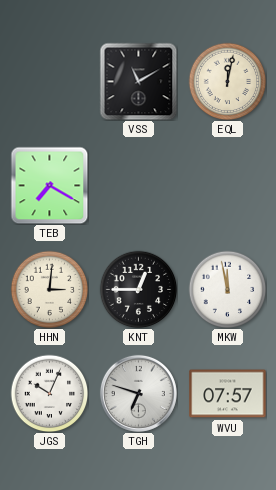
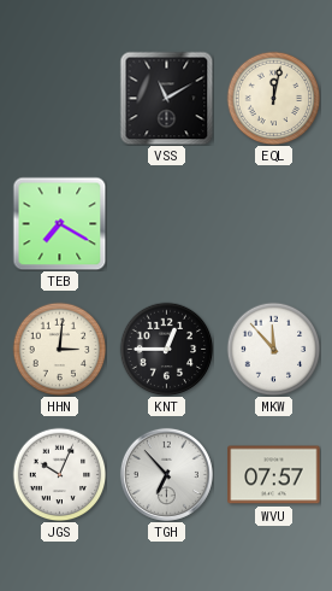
MKW: 11:58 -> 11:53
TGH: 6:48 -> 6:53
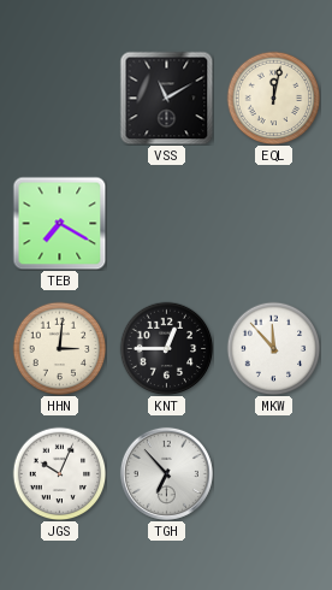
WVU: 07:57 -> none
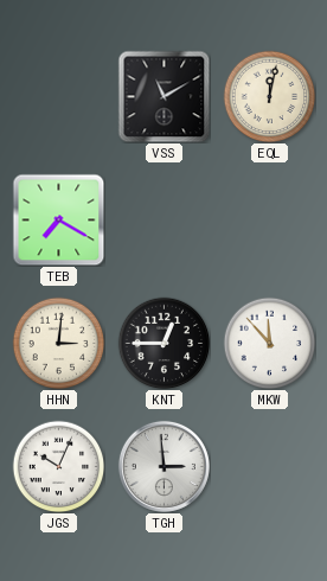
TGH: 6:53 -> 2:59
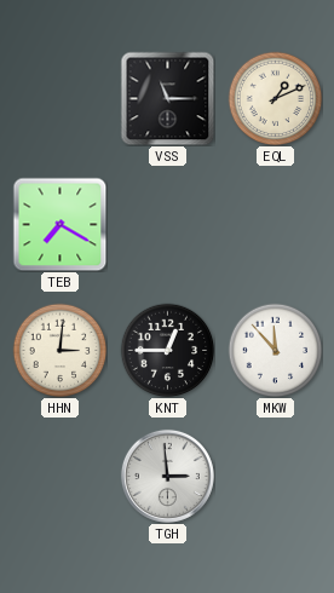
VSS: 11:10 -> 11:15
EQL: 12:02 -> 1:11
JGS: 10:04 -> none
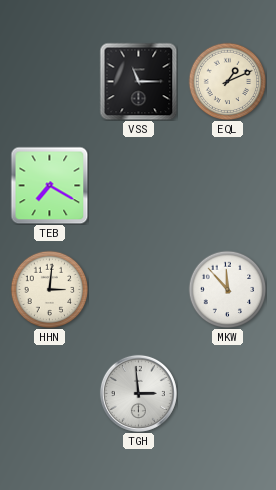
KNT: 12:45 -> none
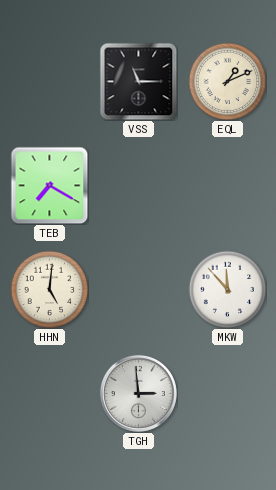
HHN: 3:01 -> 5:01
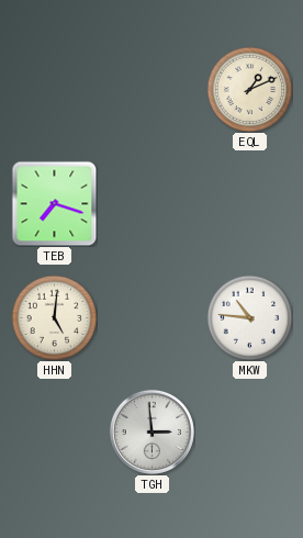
VSS: 11:15 -> none
TEB: 7:20 -> 7:18
MKW: 11:53 -> 10:46
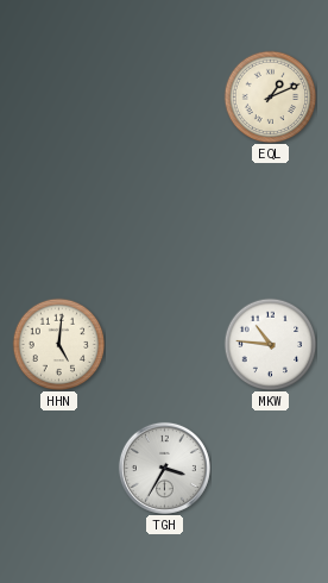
TEB: 7:18 -> none
TGH: 2:59 -> 3:35
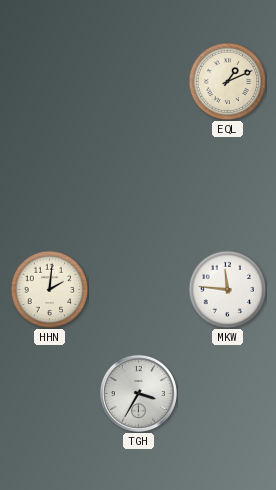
HHN: 5:01 -> 2:01
MKW: 10:46 -> 11:46
